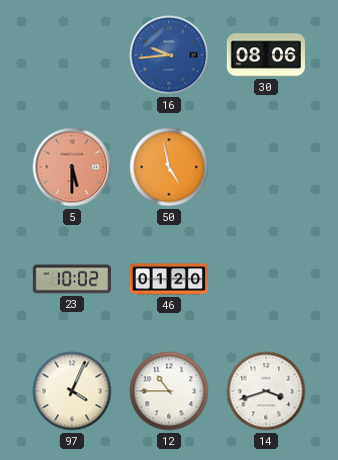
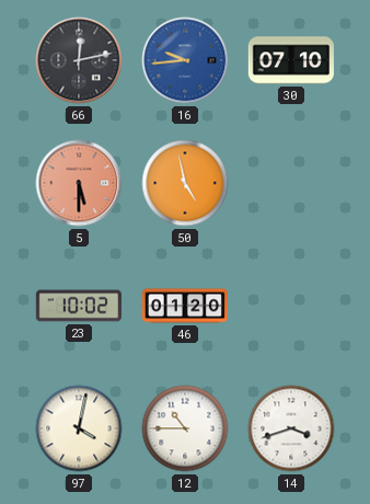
66: none -> 12:13
30: 08:06 -> 07:10
97: 4:04 -> 4:02
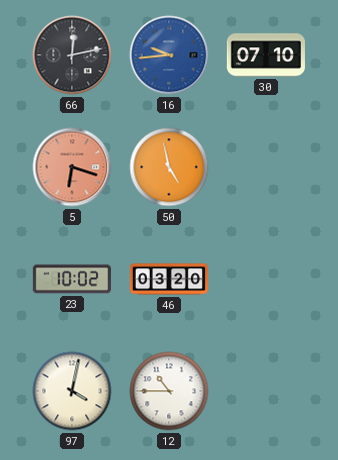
5: 5:30 -> 6:18
46: 01:20 -> 03:20
14: 3:42 -> none
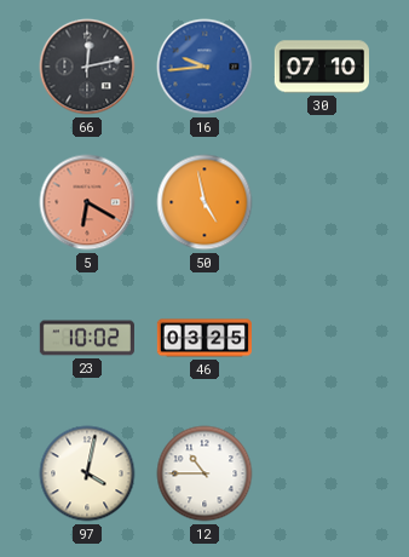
5: 6:18 -> 6:20
46: 03:20 -> 03:25
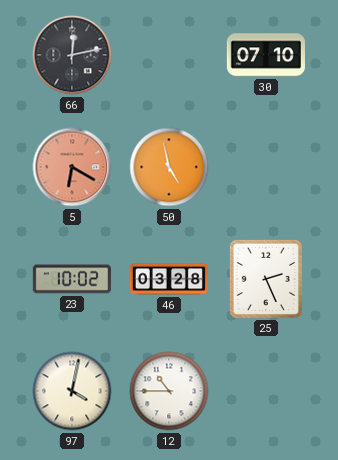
16: 9:44 -> none
46: 03:25 -> 03:28
25: none -> 2:26
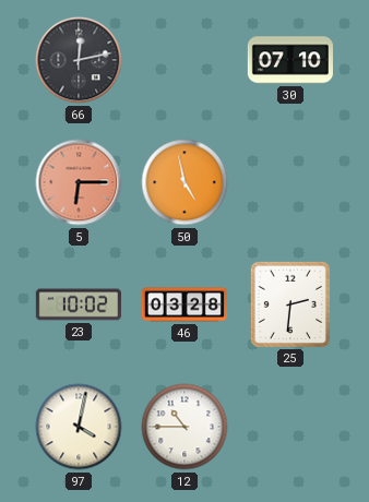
5: 6:20 -> 6:15
25: 2:26 -> 2:31
